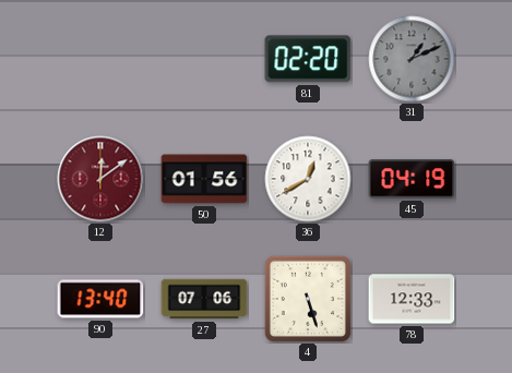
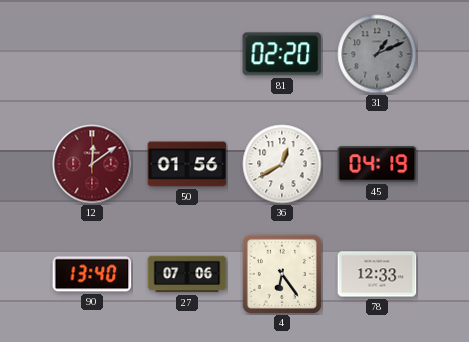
4: 5:27 -> 6:24
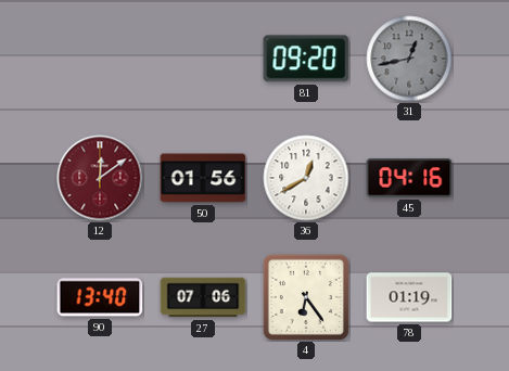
81: 02:20 -> 09:20
31: 1:11 -> 12:43
45: 04:19 -> 04:16
78: 12:33 -> 01:19
